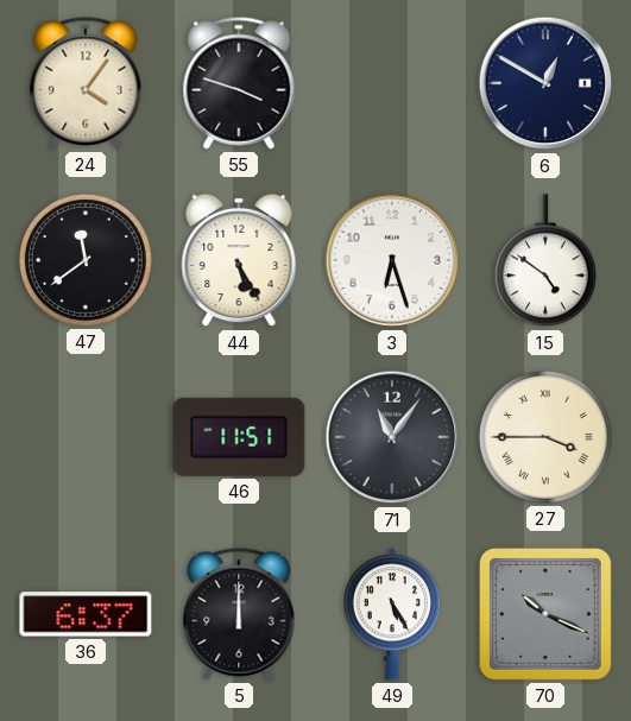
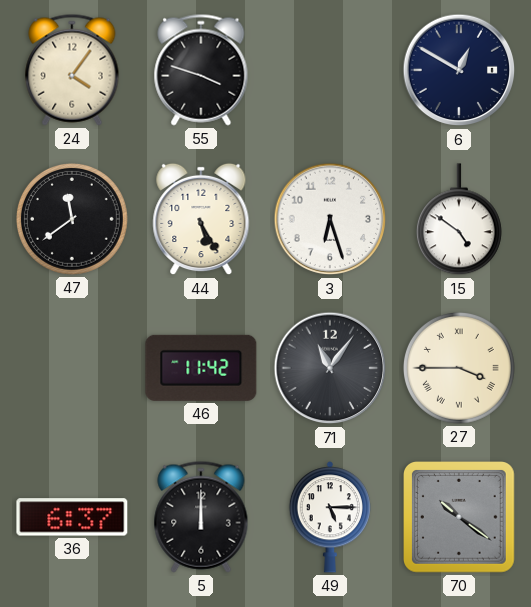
46: 11:51 -> 11:42
49: 5:25 -> 5:15
70: 10:19 -> 10:21
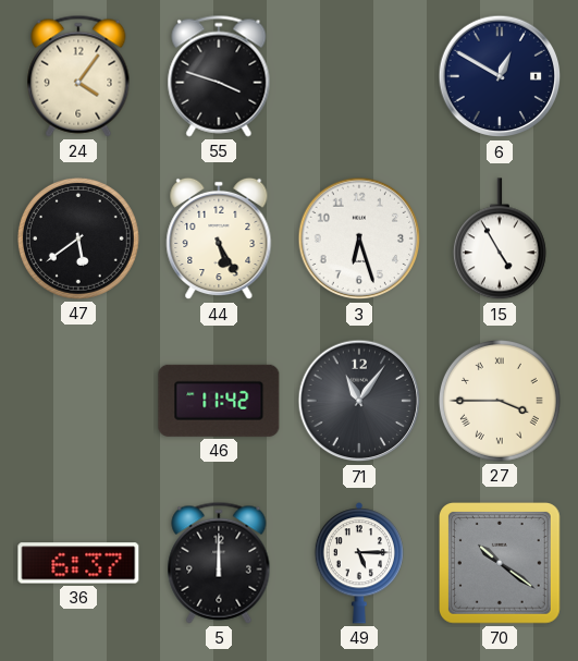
47: 11:39 -> 5:39
15: 4:51 -> 4:55
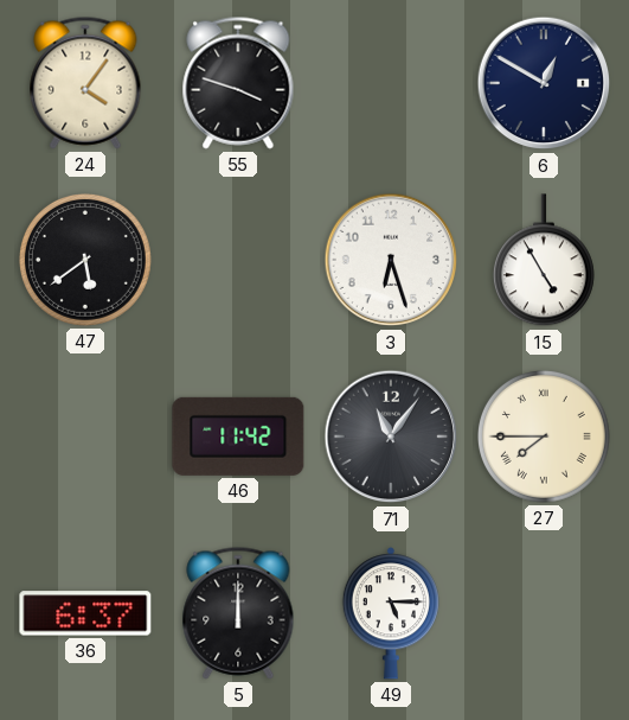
44: 5:25 -> none
27: 3:45 -> 7:45
70: 10:21 -> none
